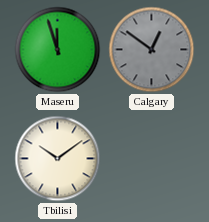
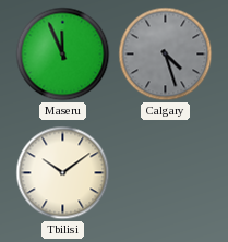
Maseru: 11:57 -> 11:56
Calgary: 12:51 -> 4:27
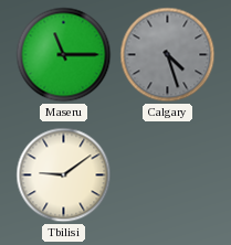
Maseru: 11:56 -> 11:15
Tbilisi: 10:09 -> 9:09
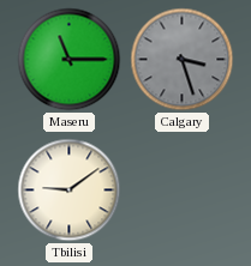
Calgary: 4:27 -> 3:27
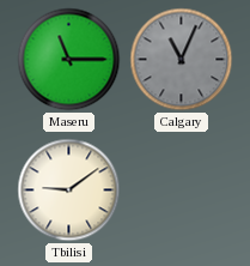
Calgary: 3:27 -> 11:04
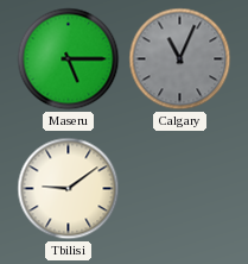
Maseru: 11:15 -> 5:15
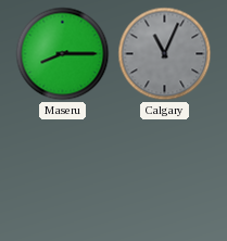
Maseru: 5:15 -> 8:15
Tbilisi: 9:09 -> none
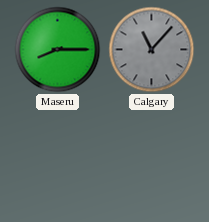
Calgary: 11:04 -> 11:07
